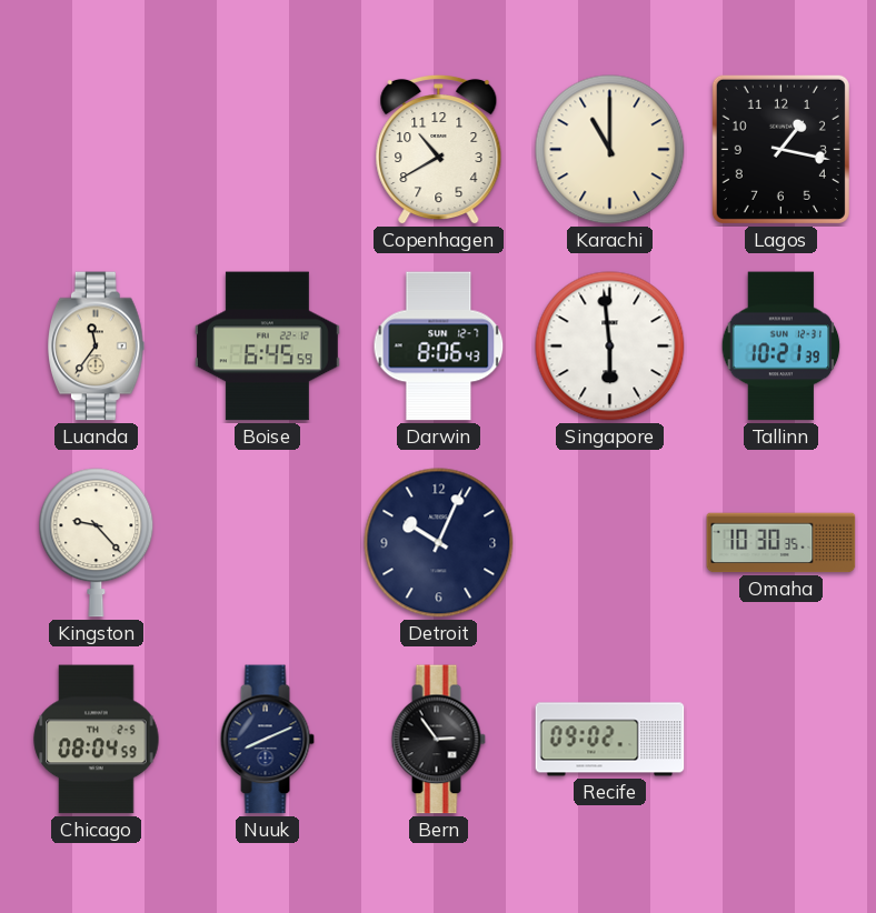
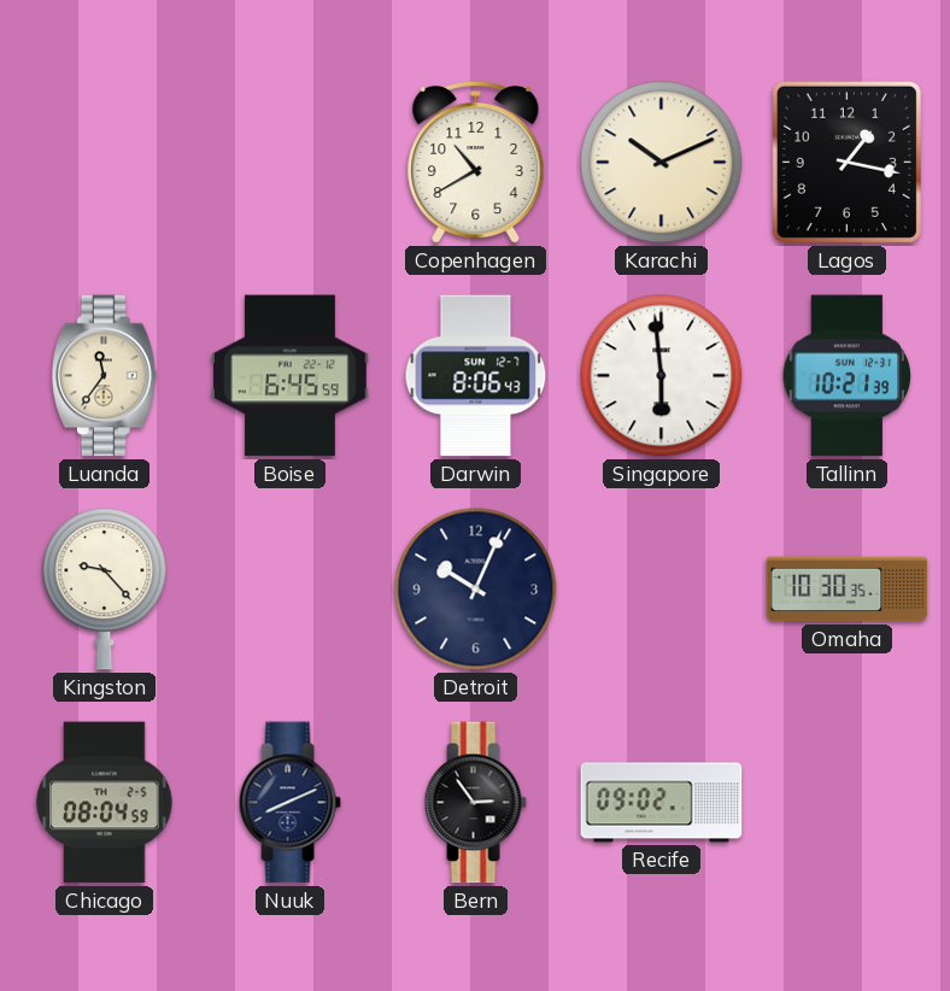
Karachi: 11:00 -> 10:11
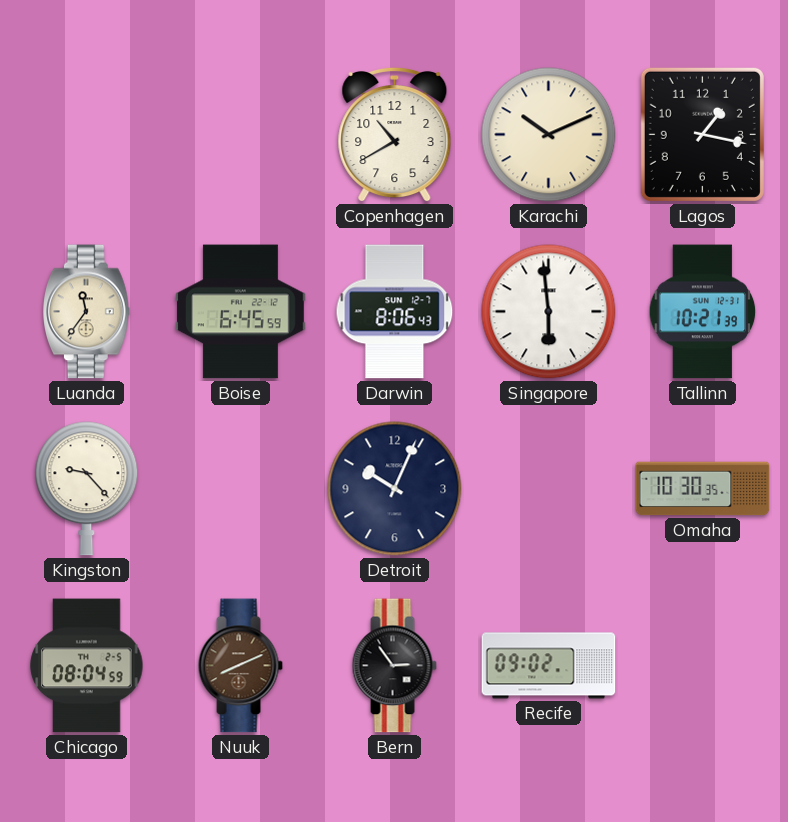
Nuuk dial: navy -> brown
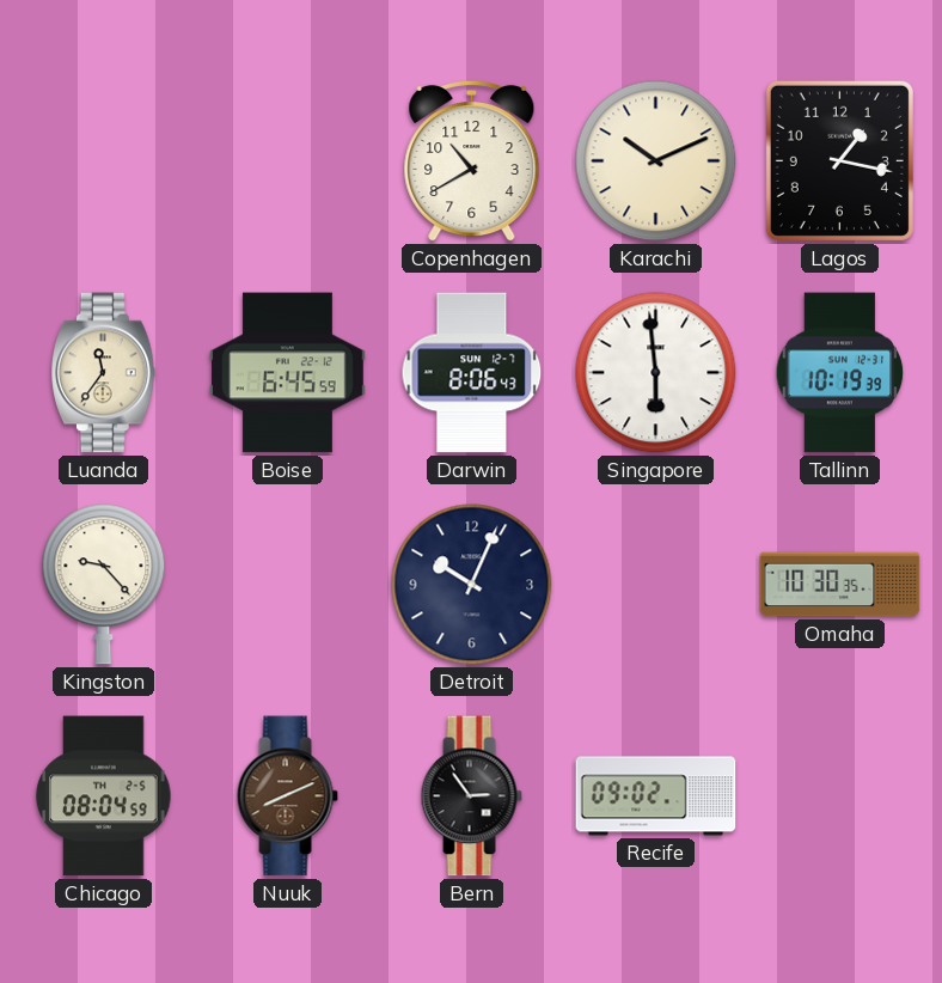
Tallinn: 10:21 -> 10:19
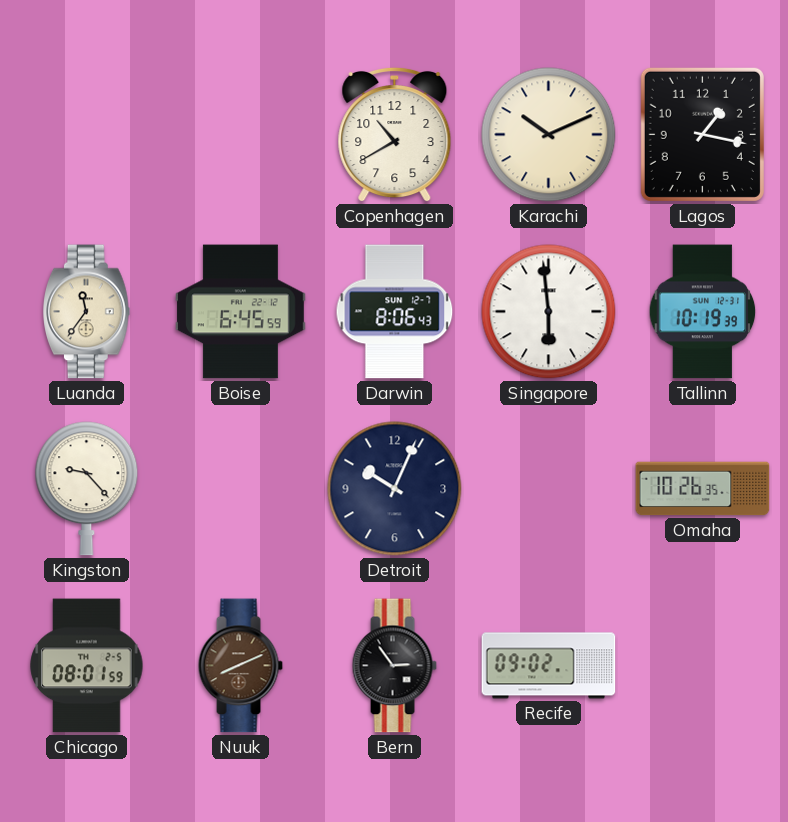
Omaha: 10:30 -> 10:26
Chicago: 08:04 -> 08:01
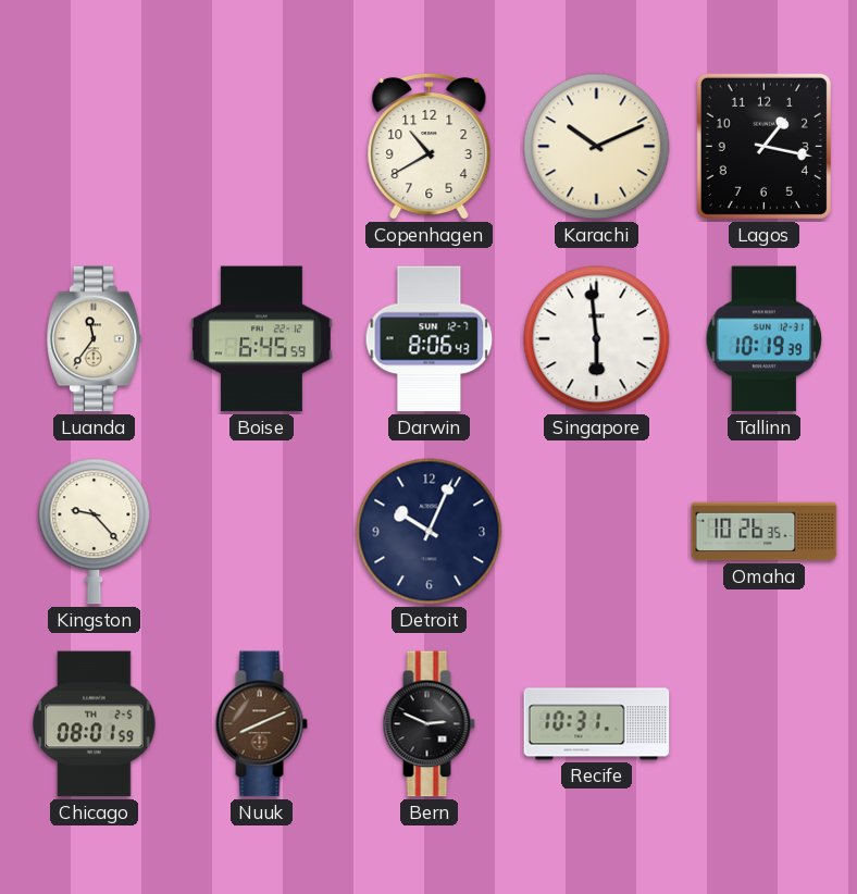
Bern: 2:54 -> 2:49
Recife: 09:02 -> 10:31
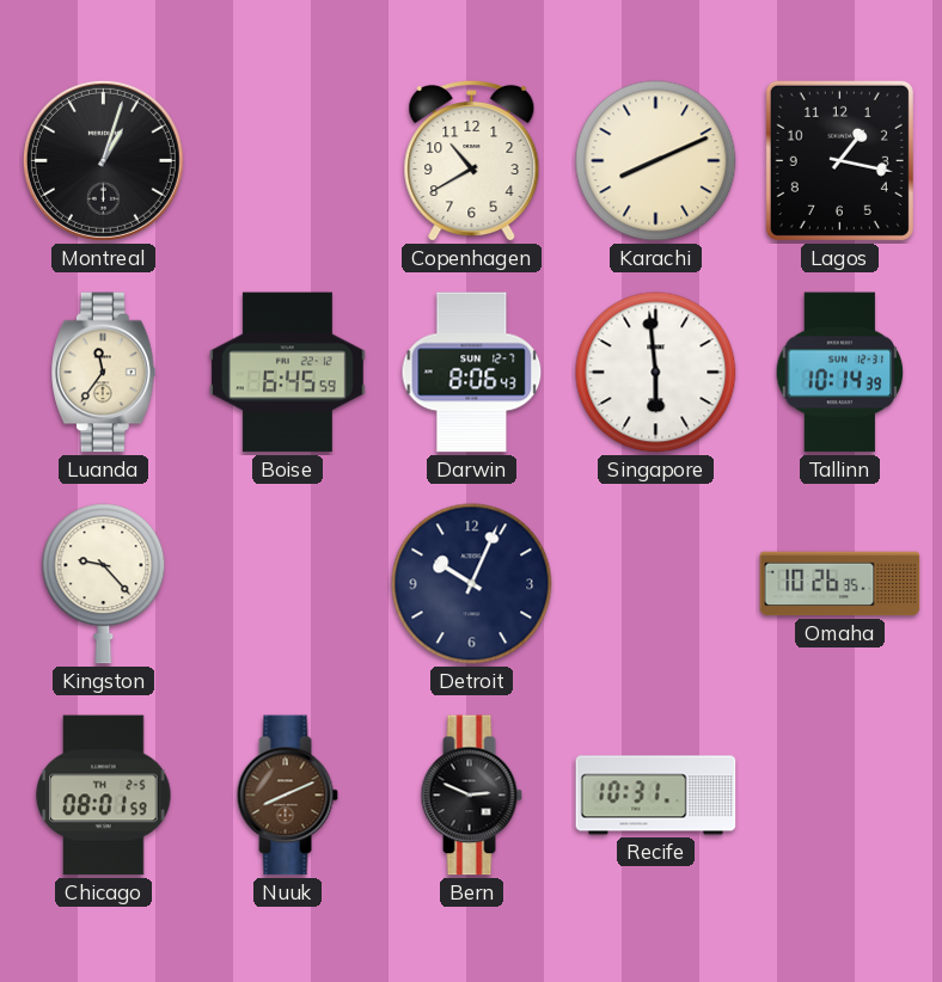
Montreal: none -> 1:03
Karachi: 10:11 -> 8:11
Tallinn: 10:19 -> 10:14
